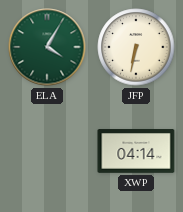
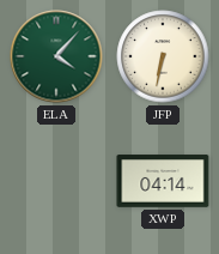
ELA: 4:05 -> 4:07
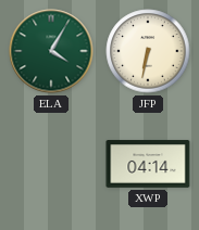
ELA: 4:07 -> 4:05
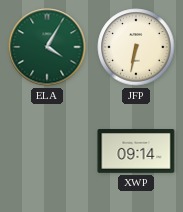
XWP: 04:14 -> 09:14
